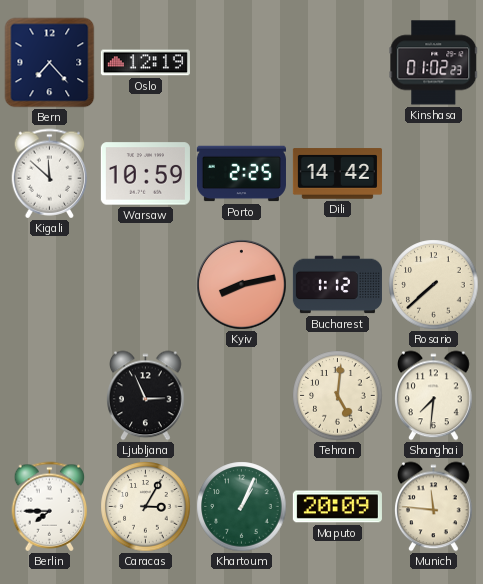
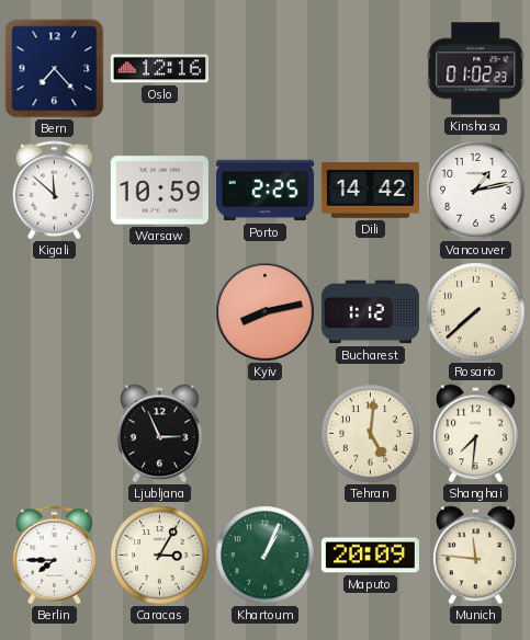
Oslo: 12:19 -> 12:16
Vancouver: none -> 1:13
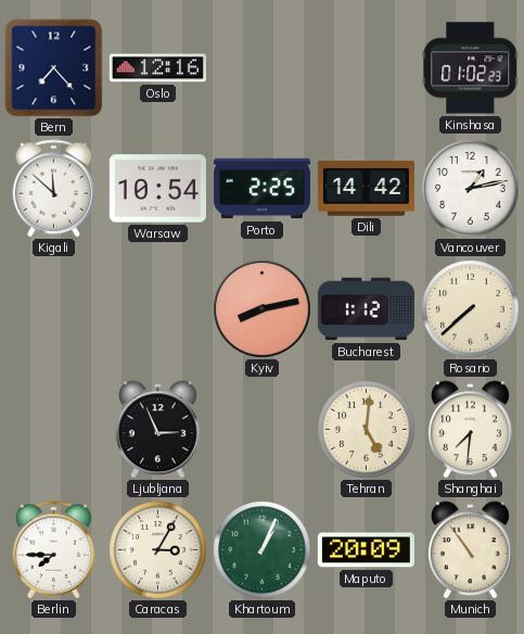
Warsaw: 10:59 -> 10:54
Munich: 11:46 -> 10:54
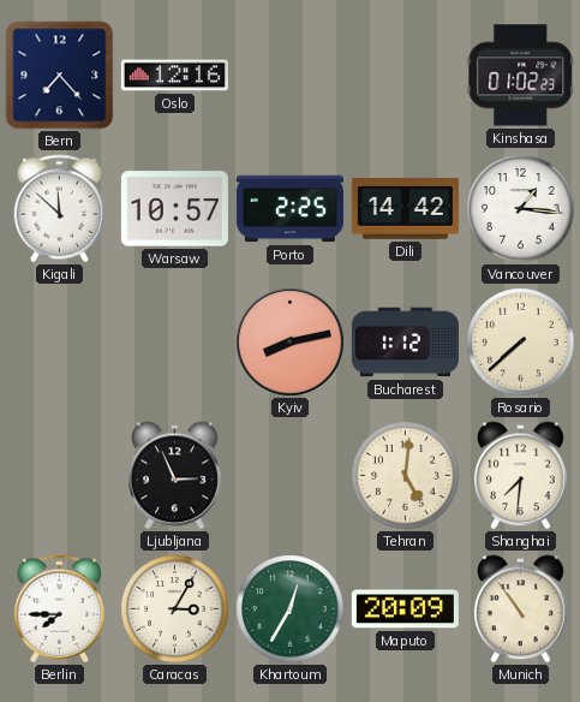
Warsaw: 10:54 -> 10:57
Vancouver: 1:13 -> 1:16
Khartoum: 1:04 -> 12:35
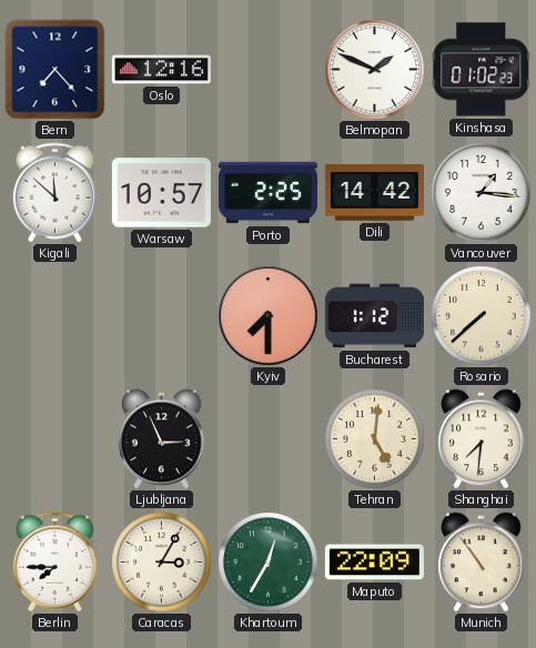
Belmopan: none -> 1:49
Kyiv: 8:13 -> 7:30
Maputo: 20:09 -> 22:09
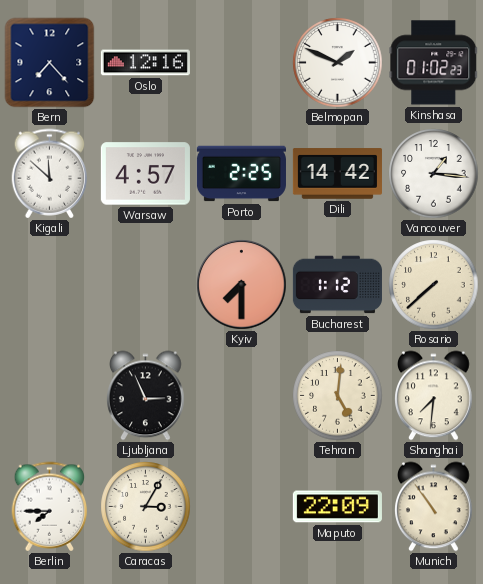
Warsaw: 10:57 -> 4:57
Khartoum: 12:35 -> none
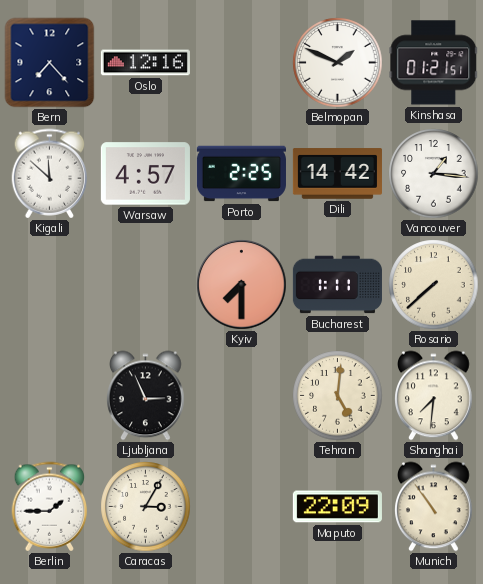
Kinshasa: 01:02 -> 01:21
Bucharest: 1:12 -> 1:11
Berlin: 7:45 -> 1:45
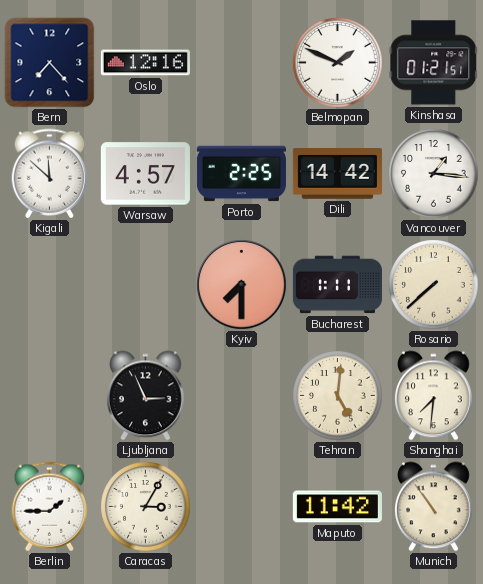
Maputo: 22:09 -> 11:42
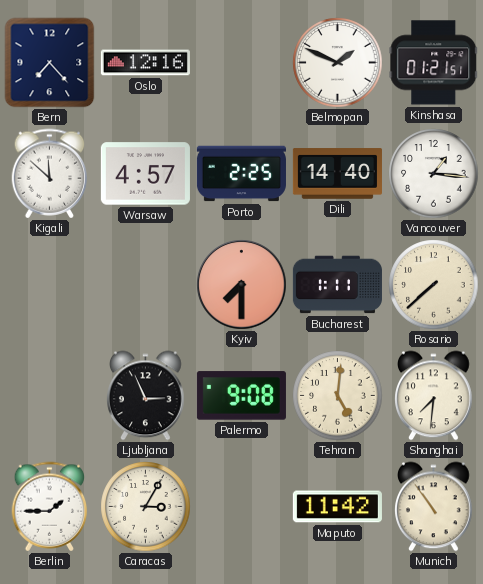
Dili: 14:42 -> 14:40
Palermo: none -> 9:08
